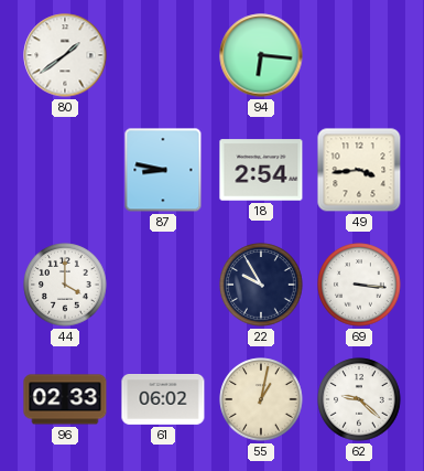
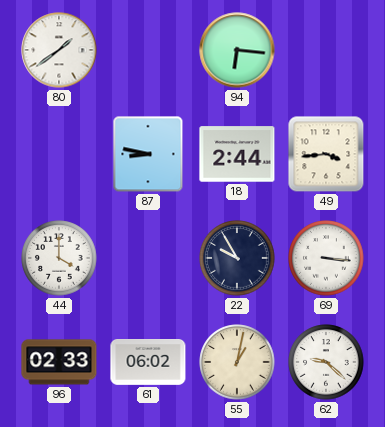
18: 2:54 -> 2:44
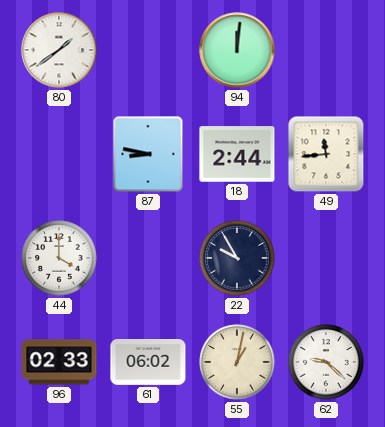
94: 6:16 -> 12:01
49: 3:44 -> 11:44
69: 3:16 -> none
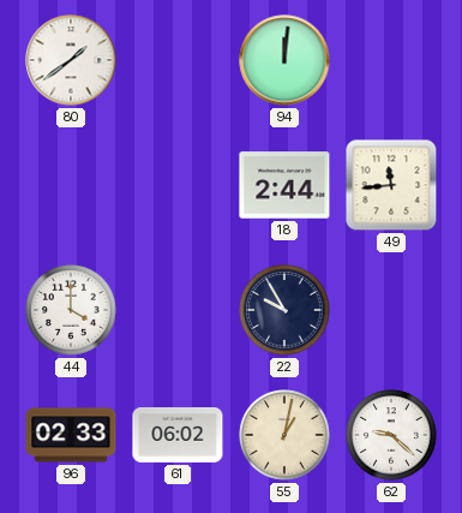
87: 8:47 -> none
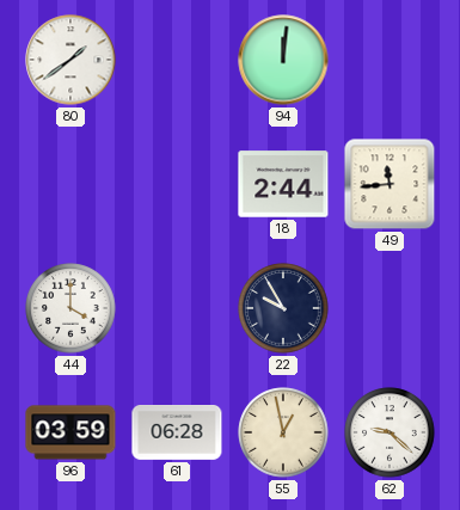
96: 02:33 -> 03:59
61: 06:02 -> 06:28
55: 1:02 -> 12:58
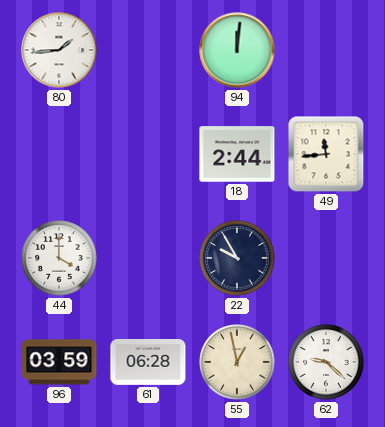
80: 1:39 -> 1:44
